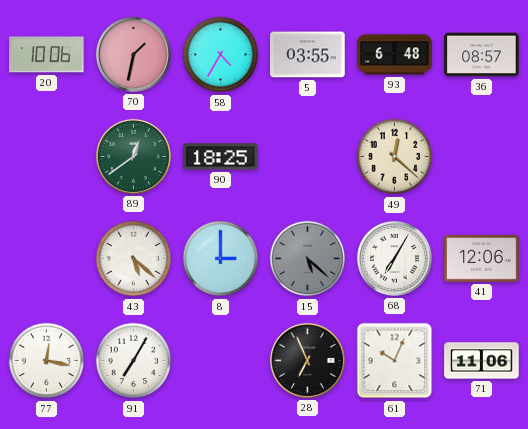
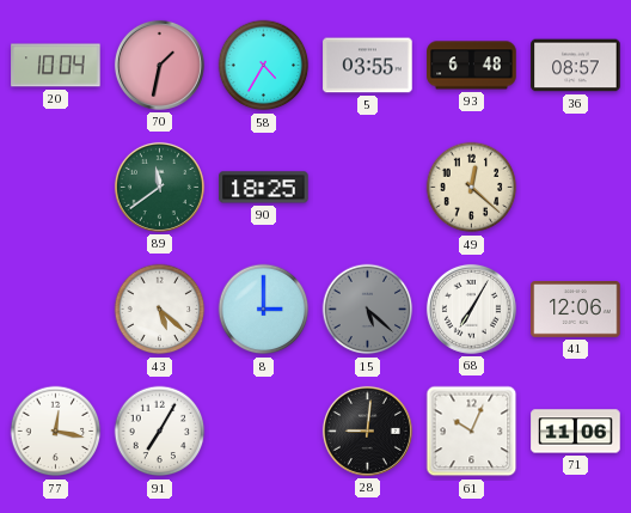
20: 10:06 -> 10:04
89: 12:39 -> 11:39
28: 6:56 -> 9:01
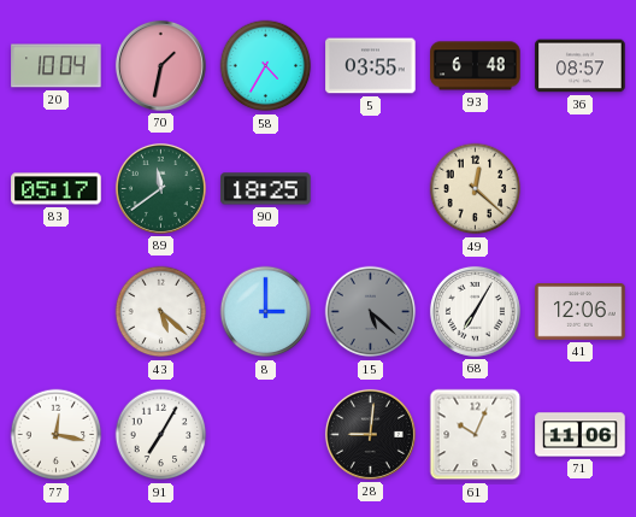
83: none -> 05:17
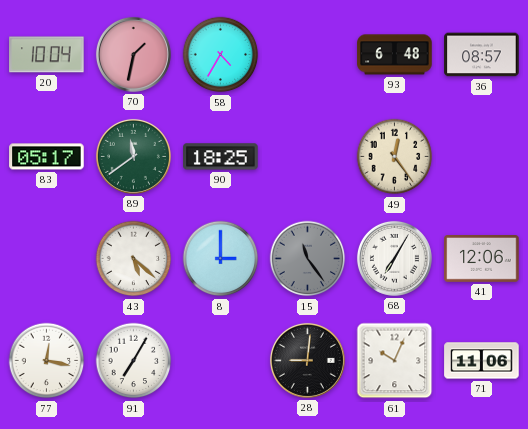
5: 03:55 -> none
49: 12:22 -> 12:24
15: 5:22 -> 11:24
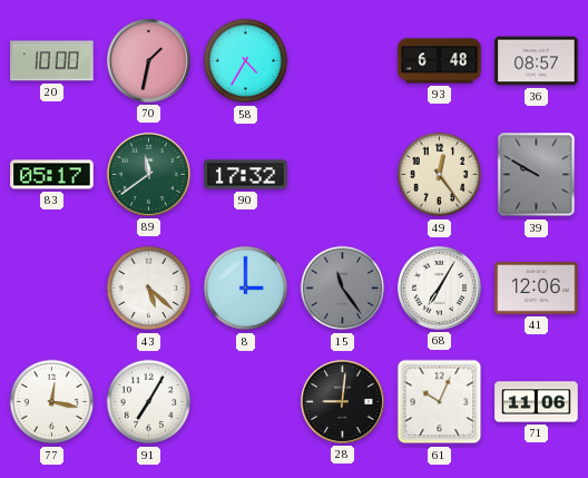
20: 10:04 -> 10:00
90: 18:25 -> 17:32
39: none -> 9:50
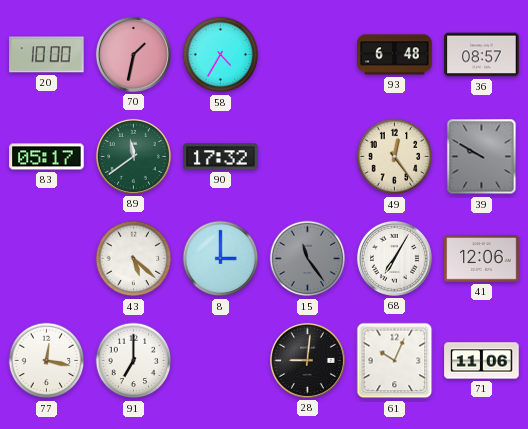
91: 7:05 -> 7:00
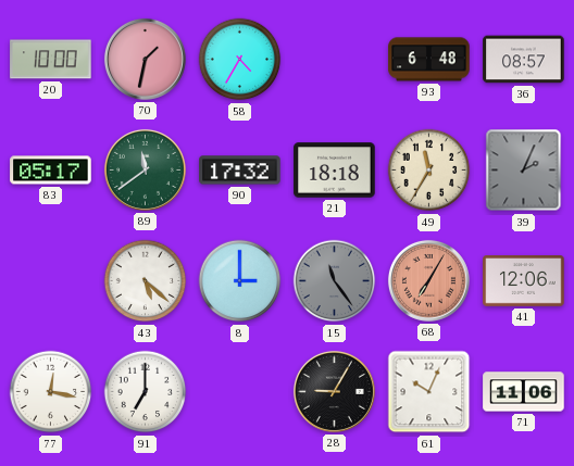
21: none -> 18:18
49: 12:24 -> 11:35
39: 9:50 -> 2:04
68 dial: white -> salmon
28: 9:01 -> 9:05
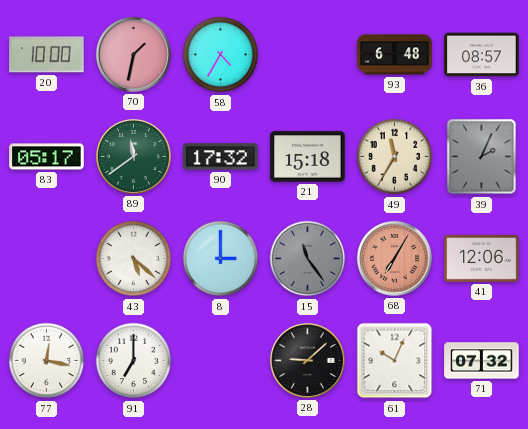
21: 18:18 -> 15:18
28: 9:05 -> 9:08
71: 11:06 -> 07:32
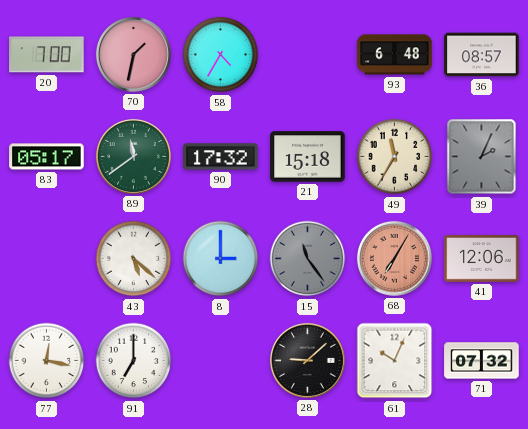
20: 10:00 -> 7:00
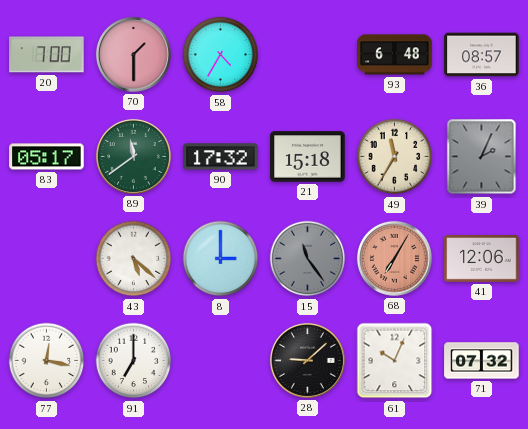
70: 1:32 -> 1:30
